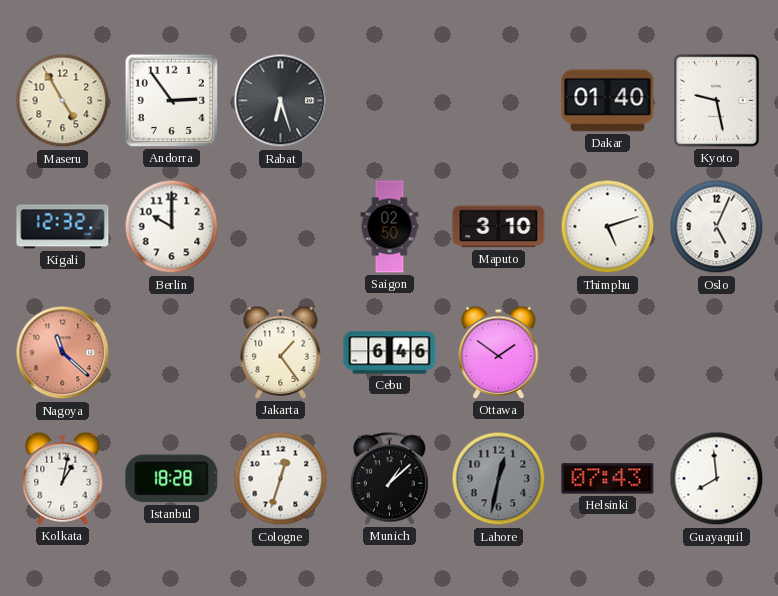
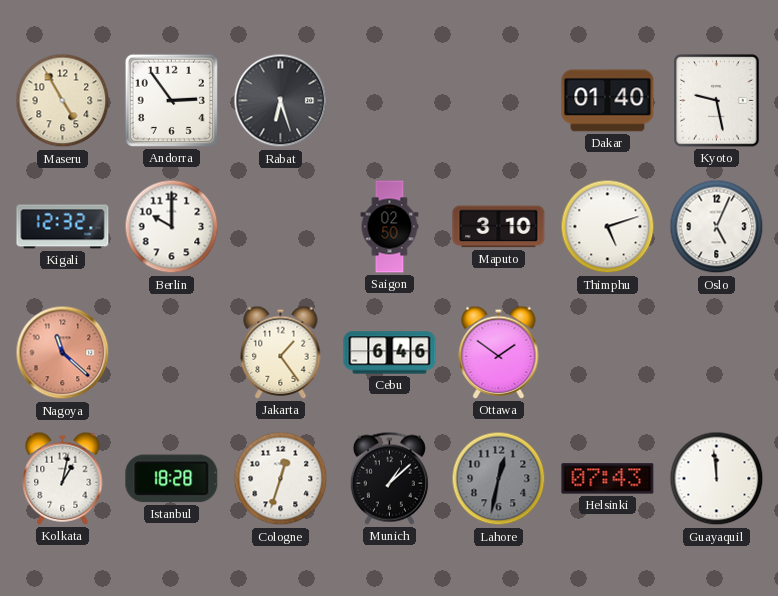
Guayaquil: 7:59 -> 11:59
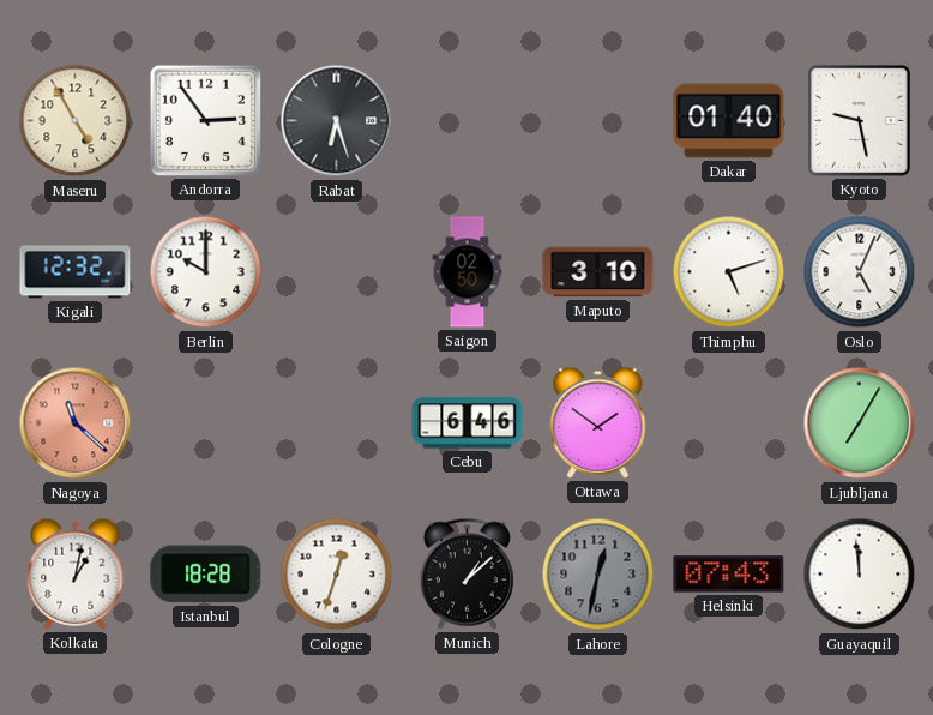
Jakarta: 1:24 -> none
Ljubljana: none -> 7:05
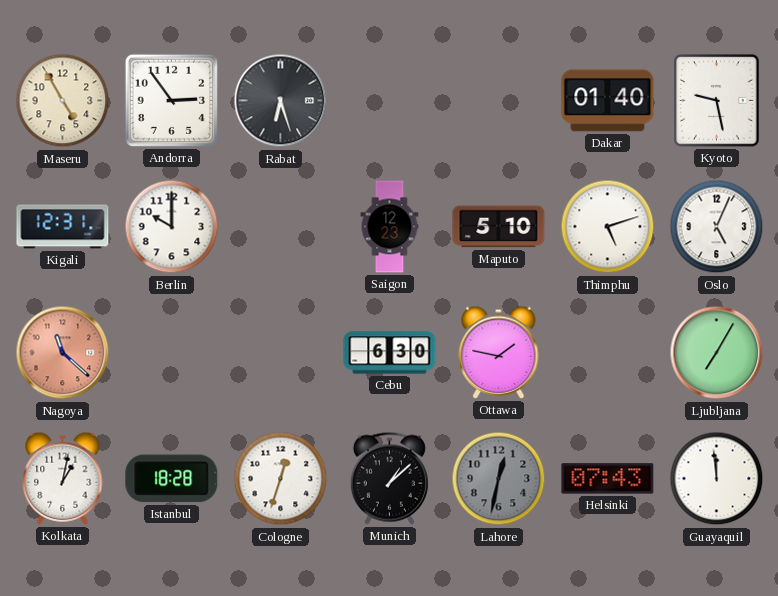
Kigali: 12:32 -> 12:31
Saigon: 02:50 -> 12:23
Maputo: 3:10 -> 5:10
Cebu: 6:46 -> 6:30
Ottawa: 1:51 -> 1:47
